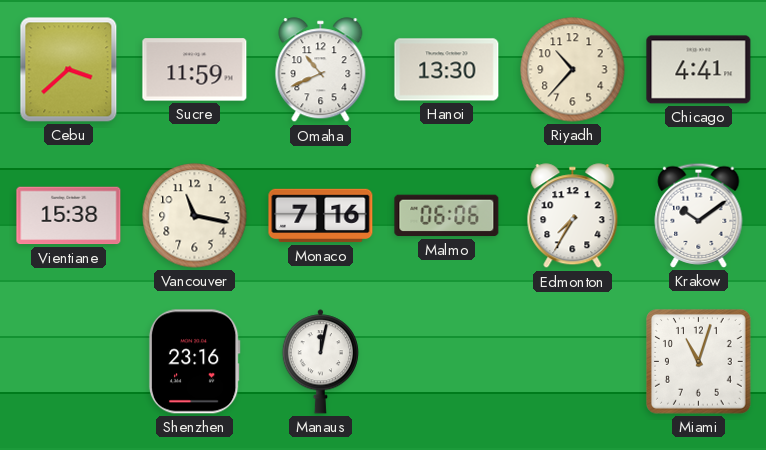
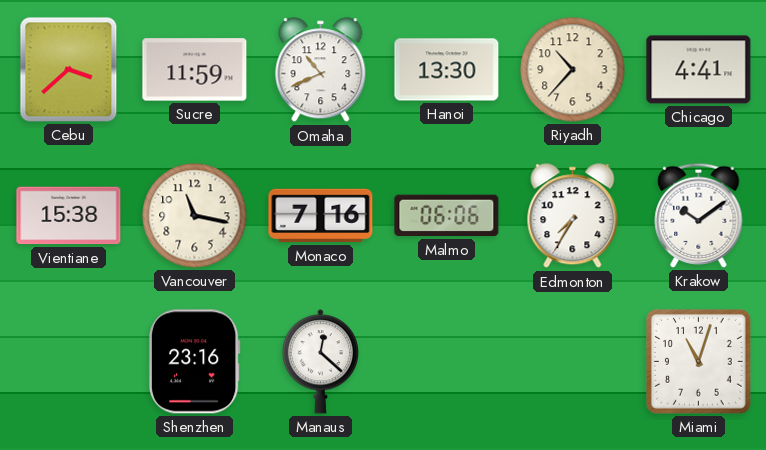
Manaus: 12:02 -> 12:22
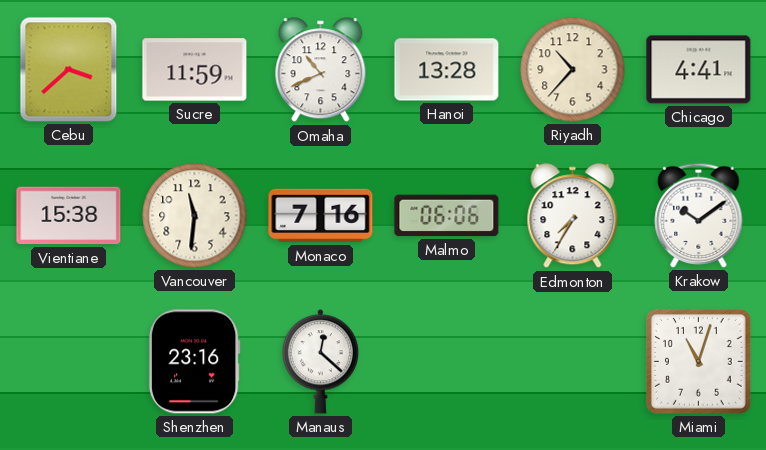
Hanoi: 13:30 -> 13:28
Vancouver: 11:17 -> 11:31
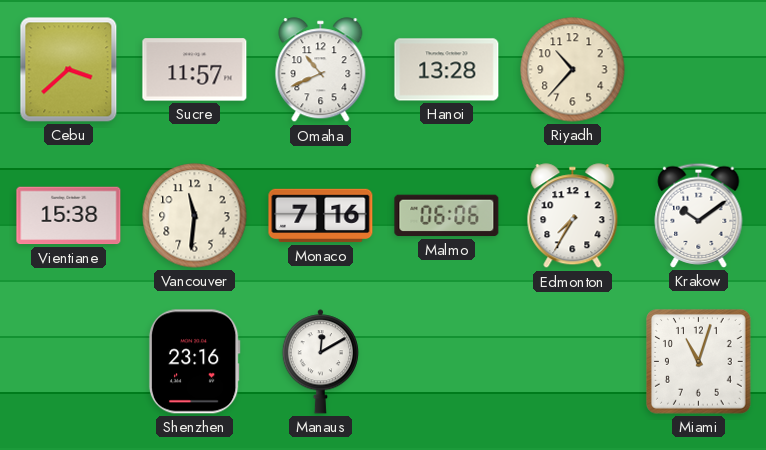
Sucre: 11:59 -> 11:57
Chicago: 4:41 -> none
Manaus: 12:22 -> 12:10
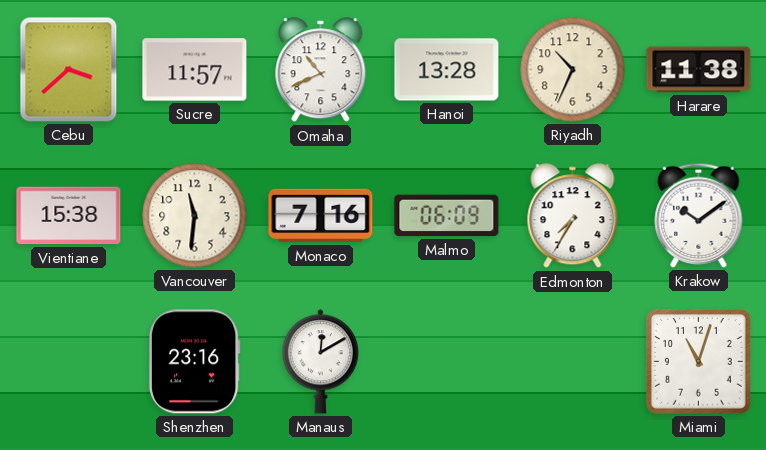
Riyadh: 10:37 -> 10:34
Harare: none -> 11:38
Malmo: 06:06 -> 06:09
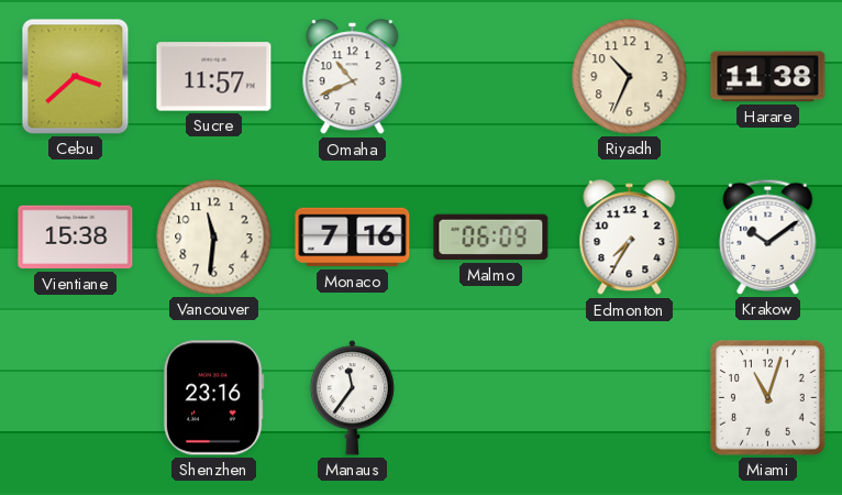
Hanoi: 13:28 -> none
Manaus: 12:10 -> 11:36
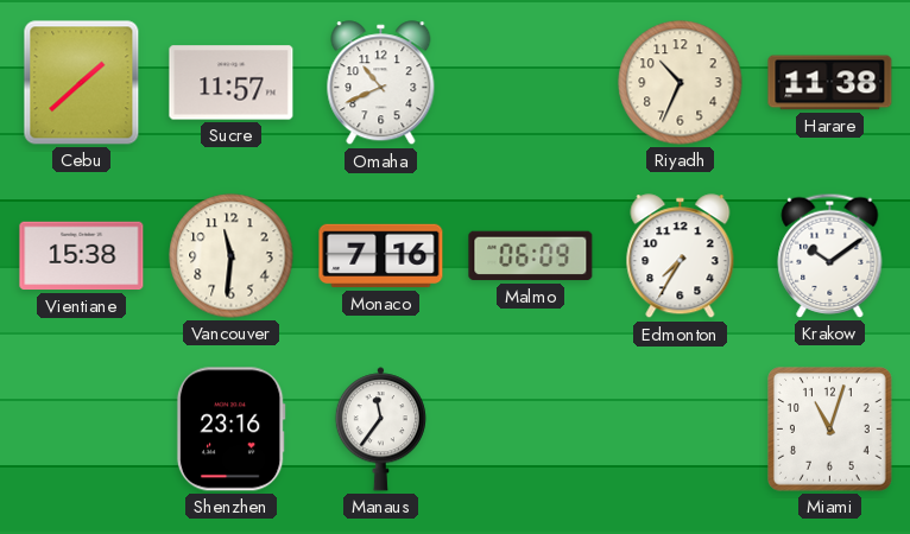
Cebu: 3:38 -> 1:38
